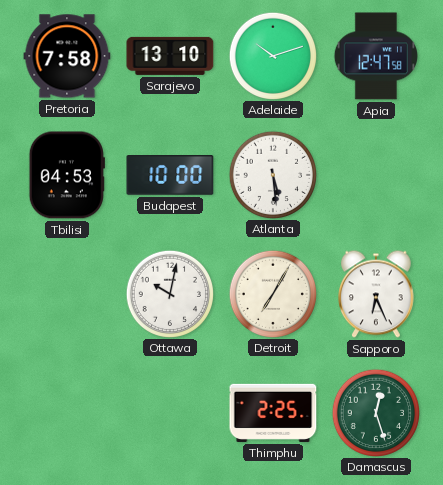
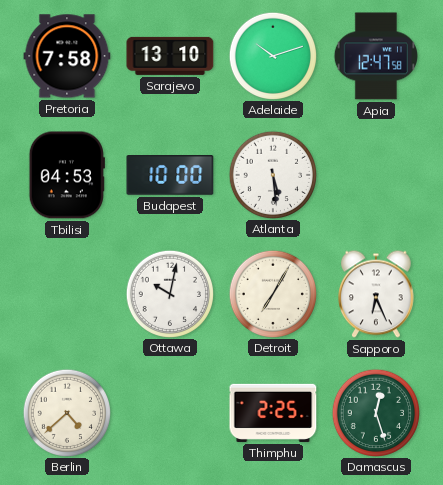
Berlin: none -> 4:38
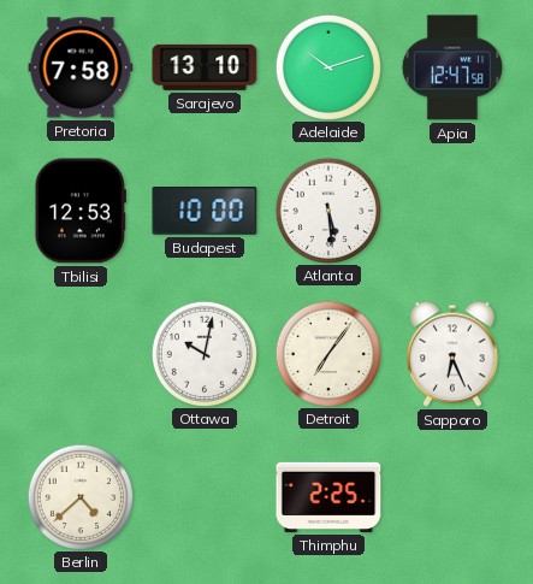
Tbilisi: 04:53 -> 12:53
Detroit: 7:05 -> 7:06
Damascus: 12:27 -> none
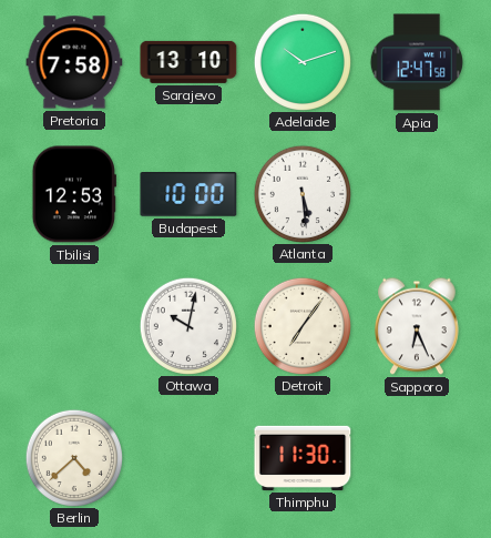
Thimphu: 2:25 -> 11:30
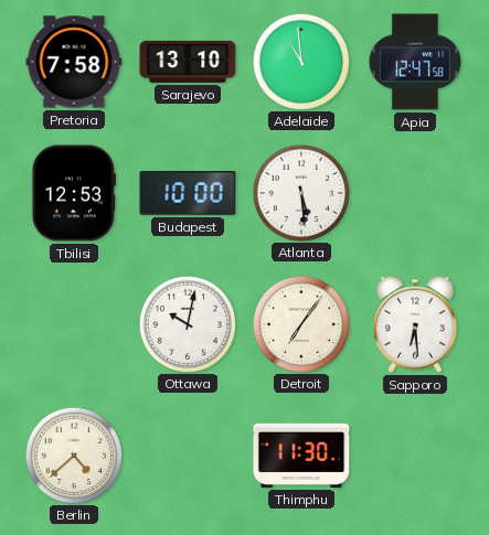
Adelaide: 10:12 -> 10:59
Sapporo: 6:26 -> 6:29
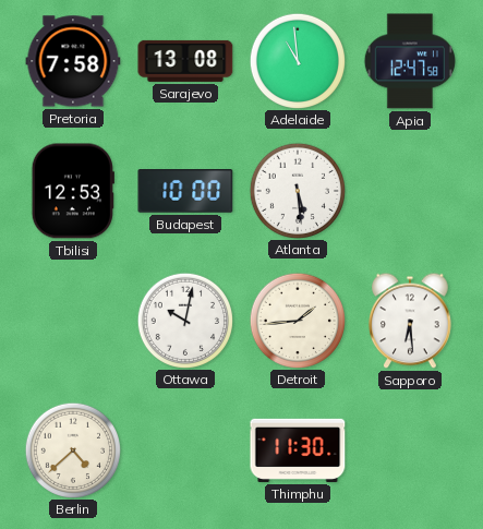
Sarajevo: 13:10 -> 13:08
Detroit: 7:06 -> 1:44
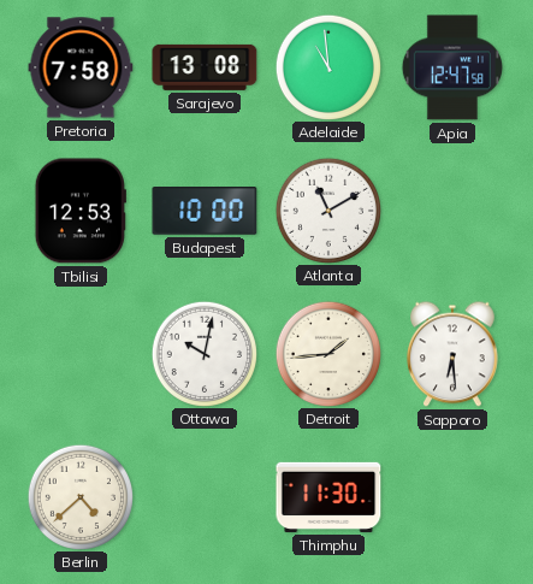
Atlanta: 5:29 -> 11:10
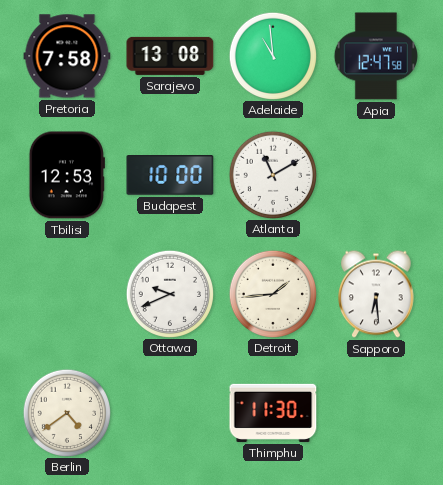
Ottawa: 10:02 -> 9:41
Berlin: 4:38 -> 4:39
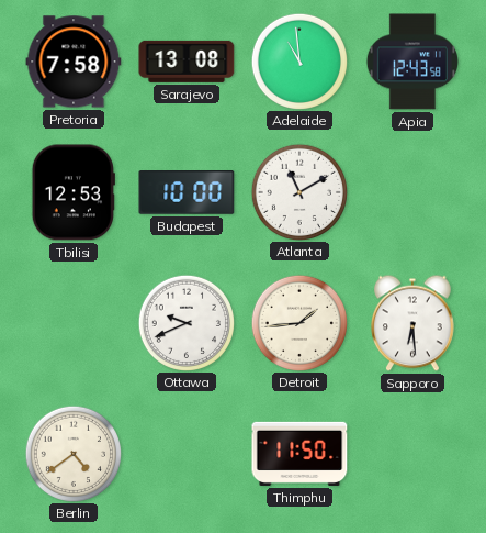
Apia: 12:47 -> 12:43
Thimphu: 11:30 -> 11:50
